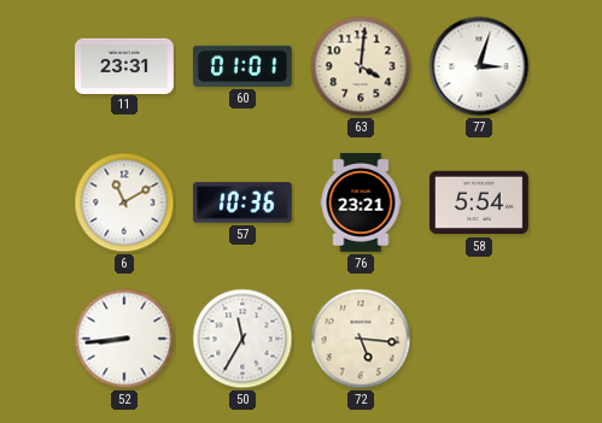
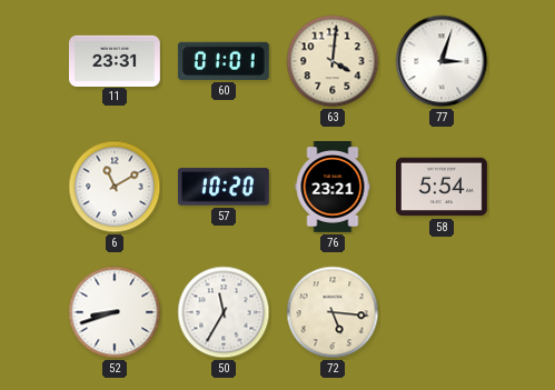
57: 10:36 -> 10:20
52: 8:44 -> 8:42
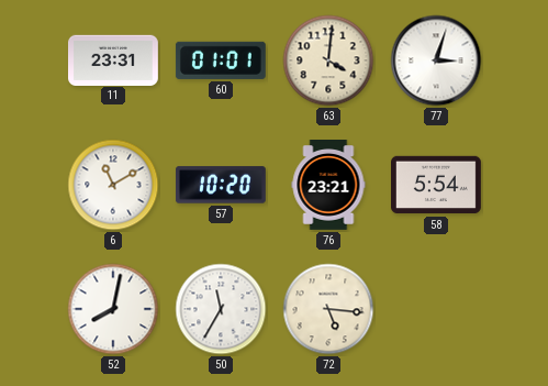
52: 8:42 -> 8:02
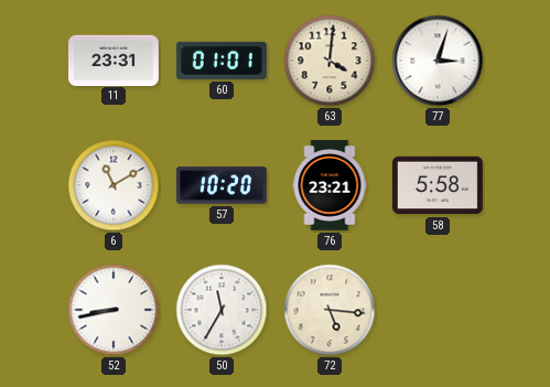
58: 5:54 -> 5:58
52: 8:02 -> 8:43
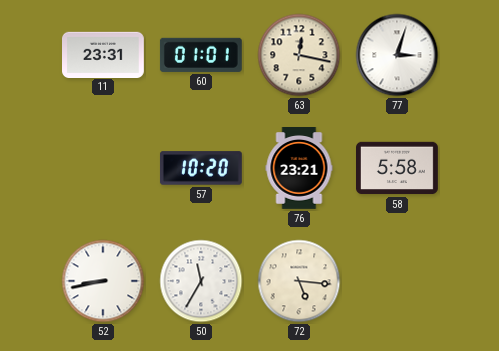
63: 4:01 -> 12:17
6: 11:10 -> none
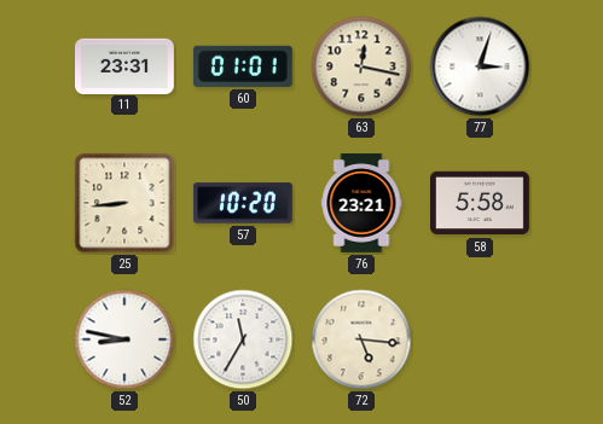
25: none -> 8:44
52: 8:43 -> 8:47
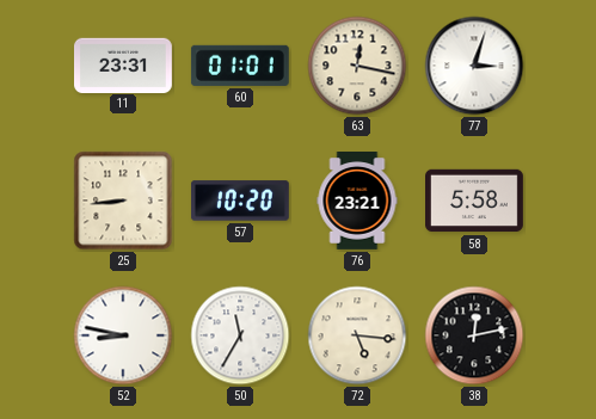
38: none -> 12:13
